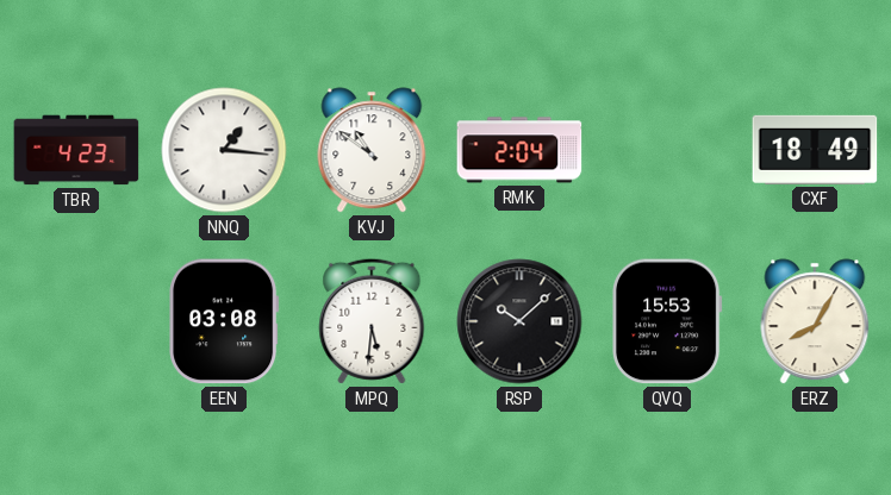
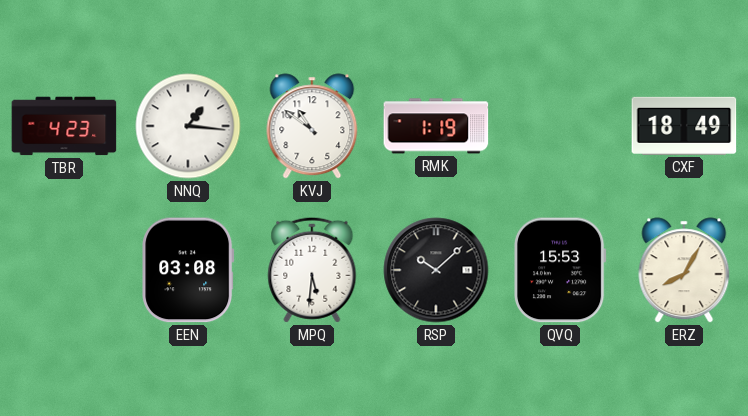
RMK: 2:04 -> 1:19
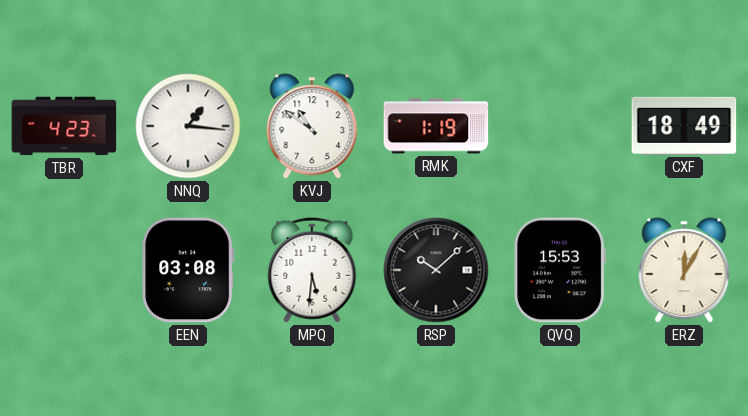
ERZ: 8:05 -> 12:05
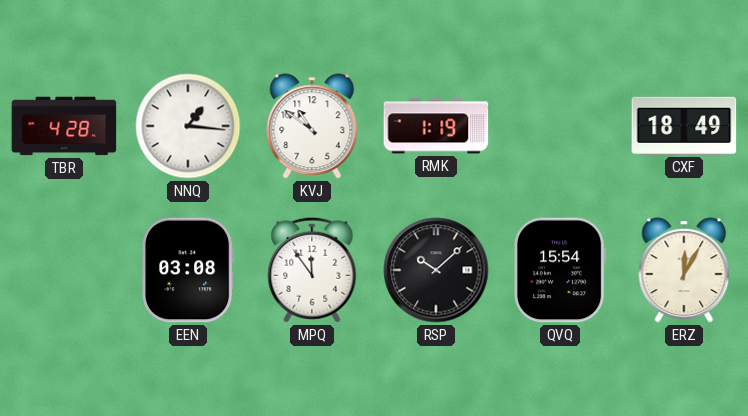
TBR: 4:23 -> 4:28
MPQ: 5:31 -> 11:54
QVQ: 15:53 -> 15:54
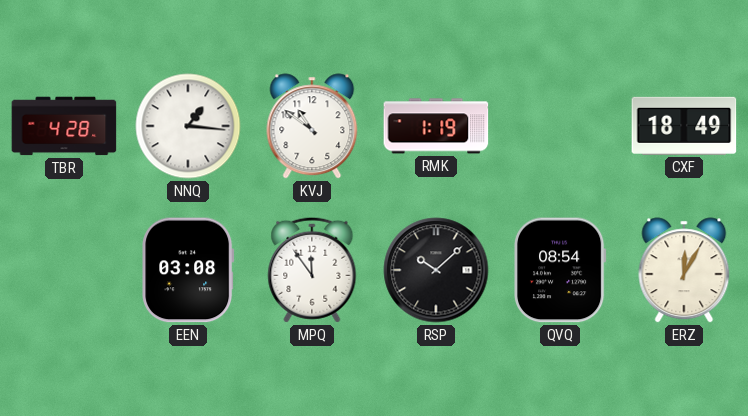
QVQ: 15:54 -> 08:54
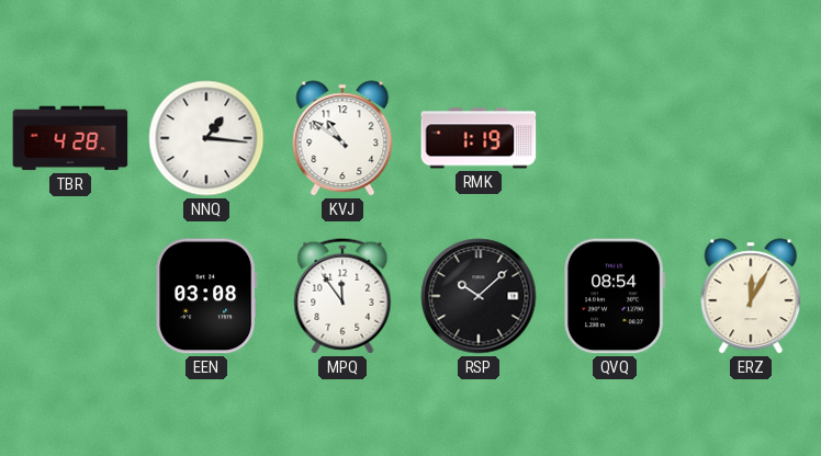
CXF: 18:49 -> none
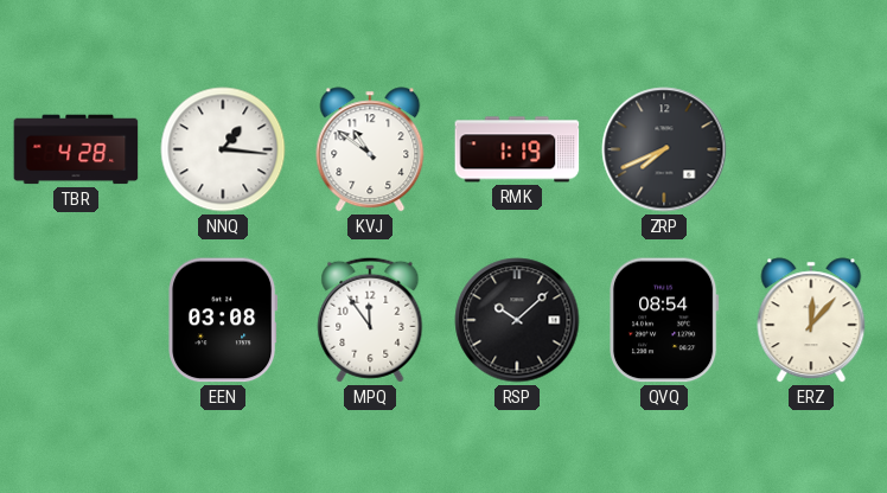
ZRP: none -> 7:41
ERZ: 12:05 -> 12:07
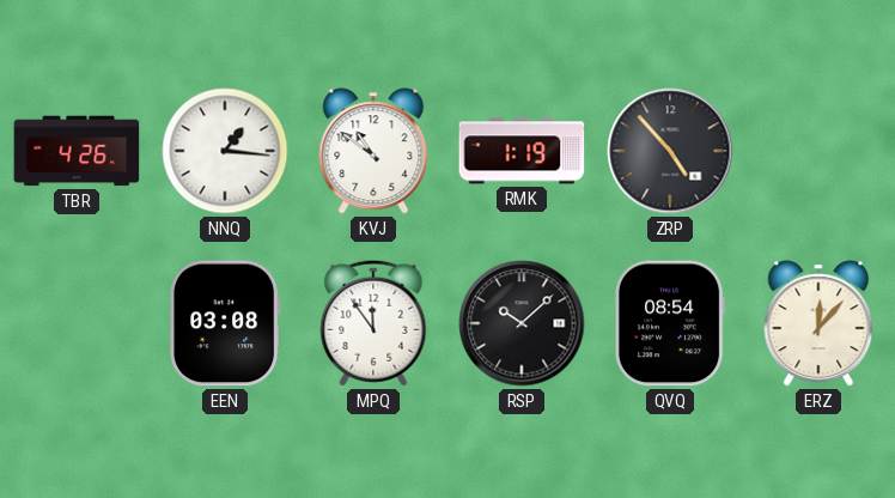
TBR: 4:28 -> 4:26
ZRP: 7:41 -> 4:53
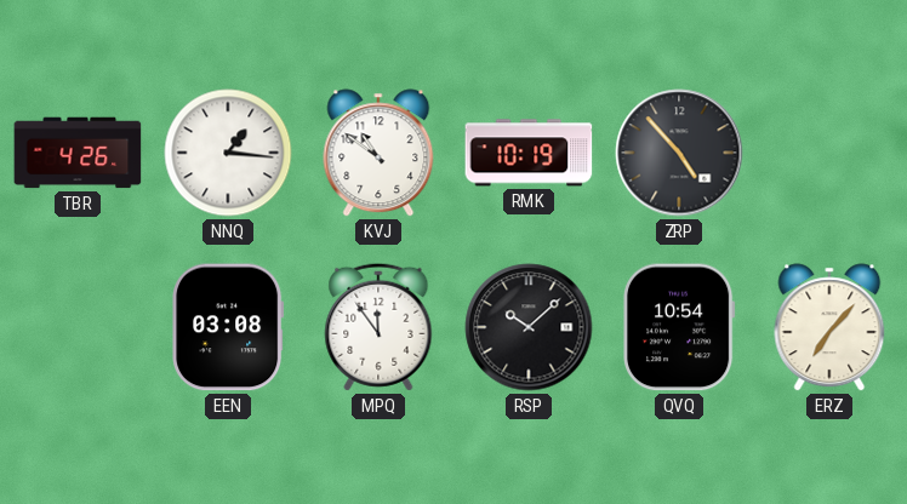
RMK: 1:19 -> 10:19
QVQ: 08:54 -> 10:54
ERZ: 12:07 -> 7:07
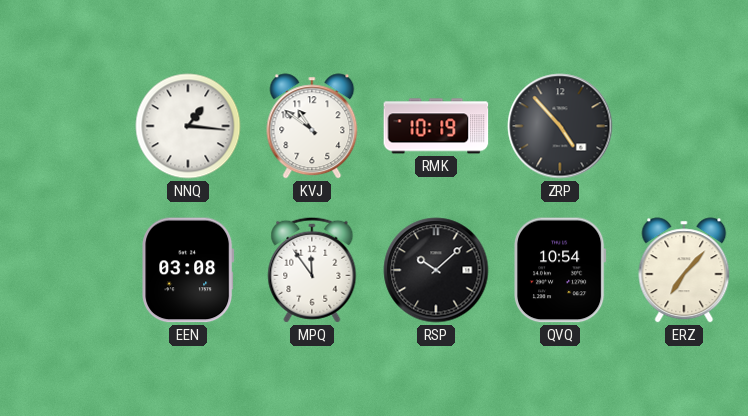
TBR: 4:26 -> none
